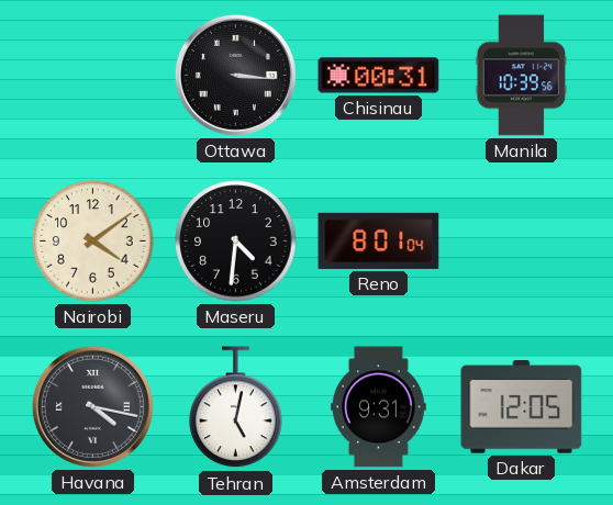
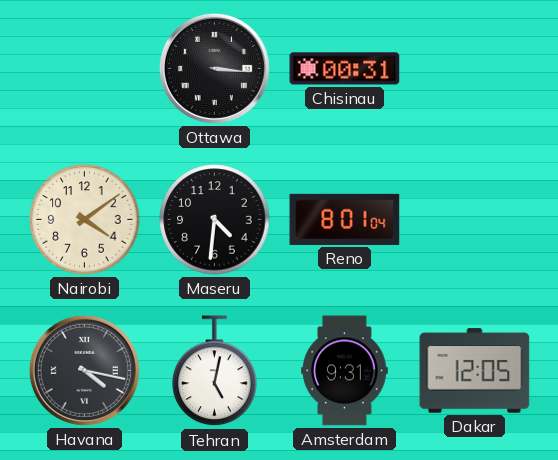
Manila: 10:39 -> none
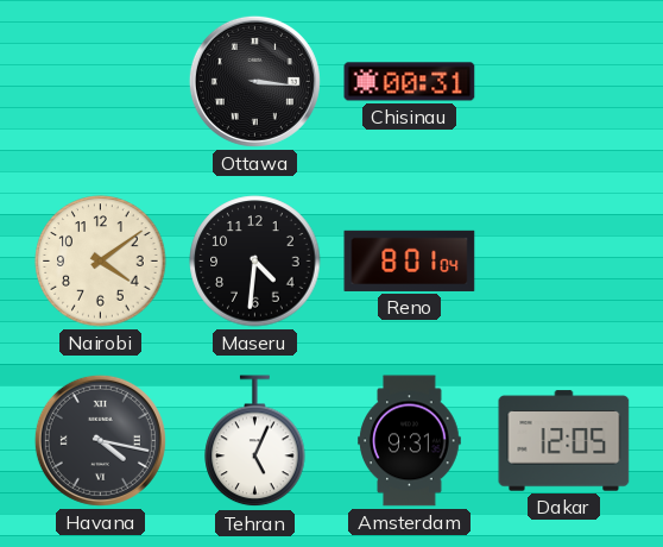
Tehran: 5:02 -> 5:04
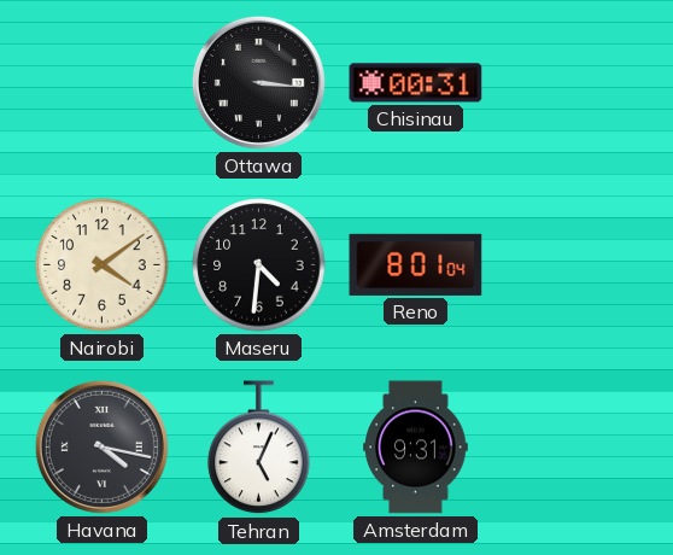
Dakar: 12:05 -> none
